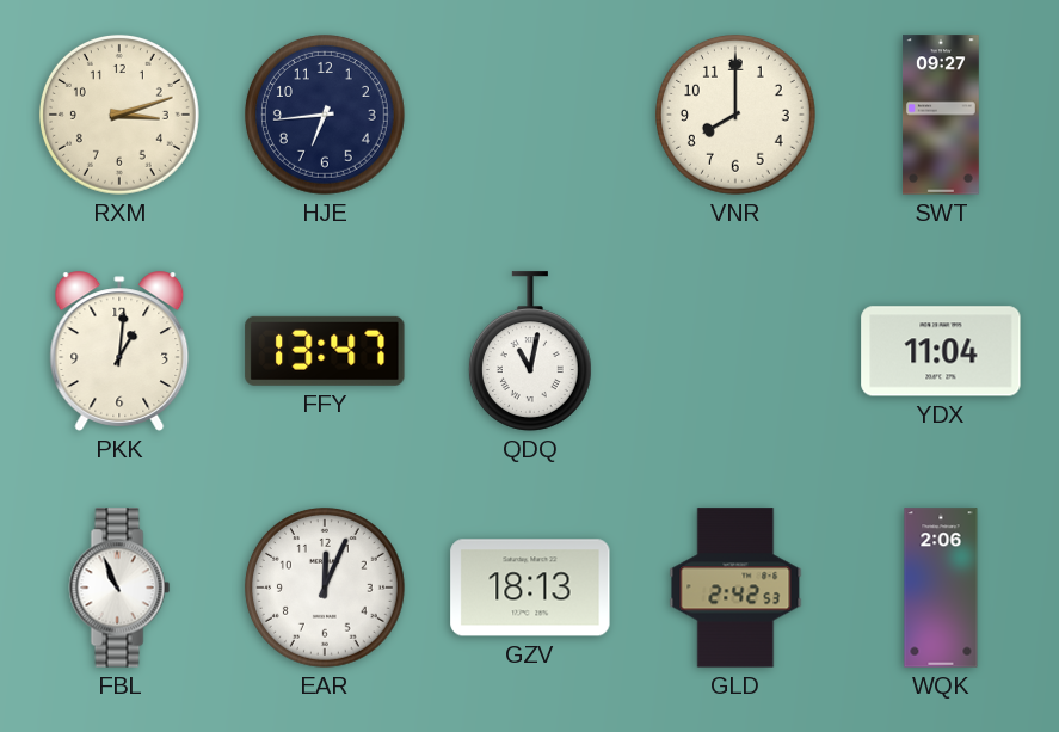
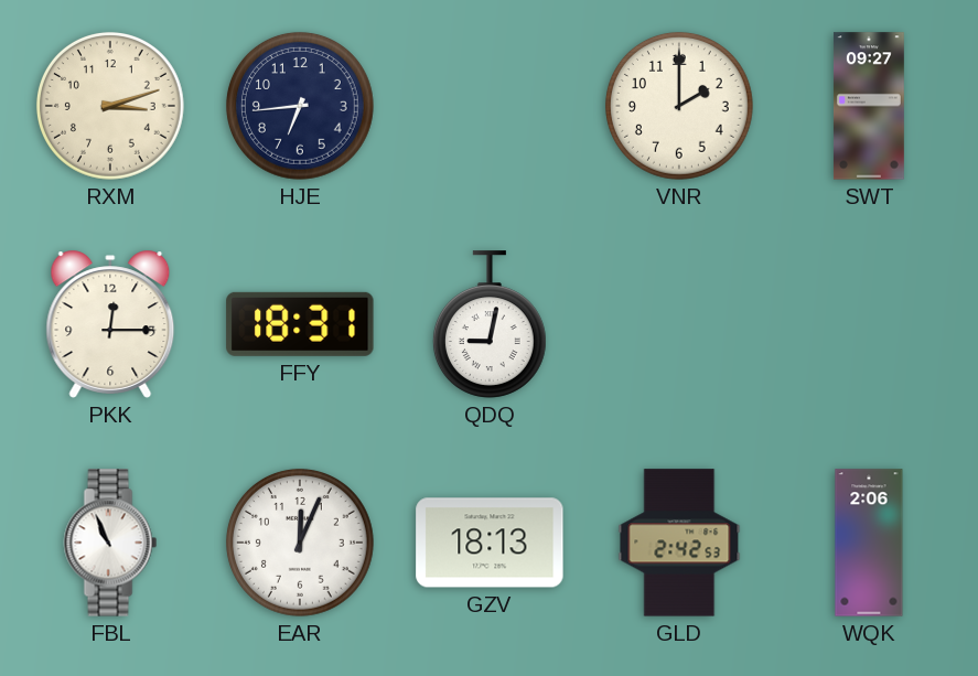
VNR: 8:00 -> 2:00
PKK: 1:01 -> 12:15
FFY: 13:47 -> 18:31
QDQ: 11:02 -> 9:02
YDX: 11:04 -> none
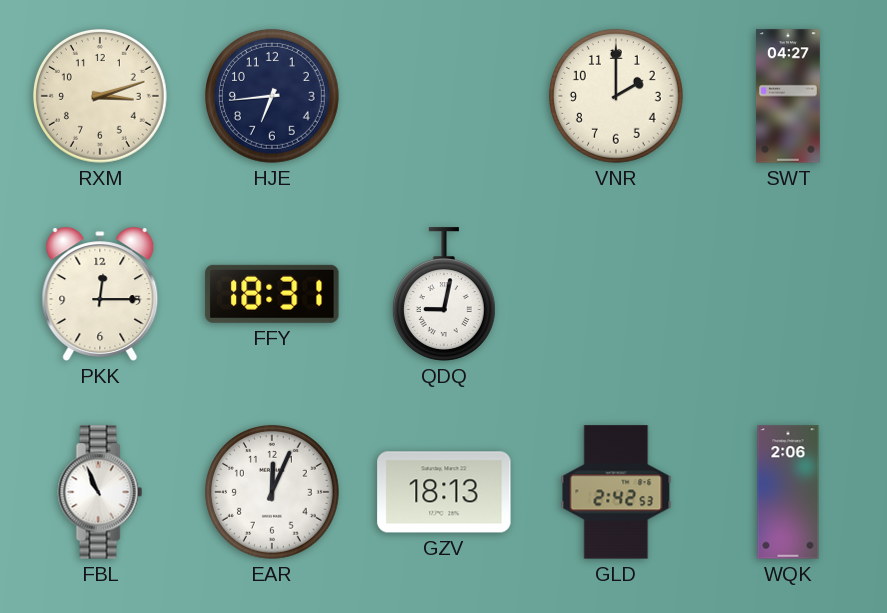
SWT: 09:27 -> 04:27
